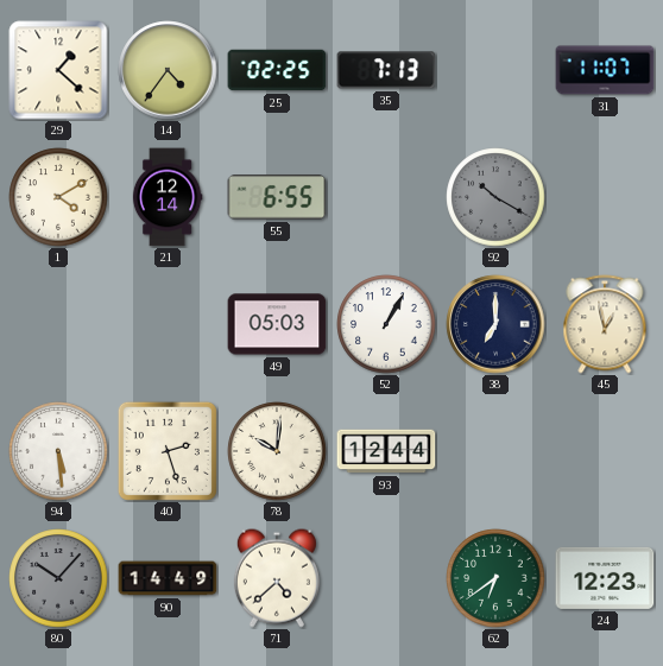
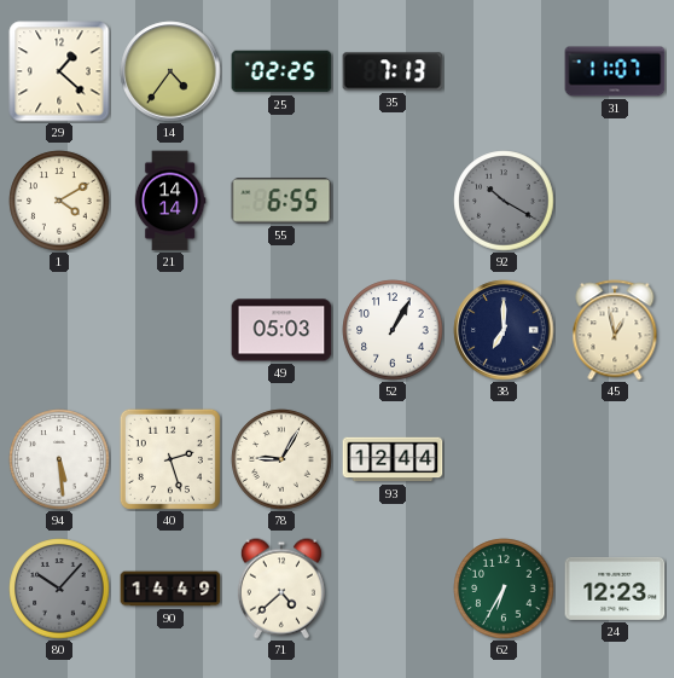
21: 12:14 -> 14:14
78: 10:01 -> 9:05
62: 6:39 -> 6:35
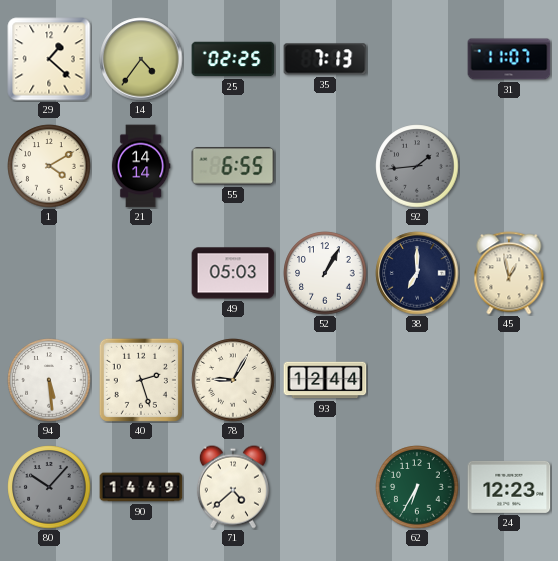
92: 10:20 -> 1:44
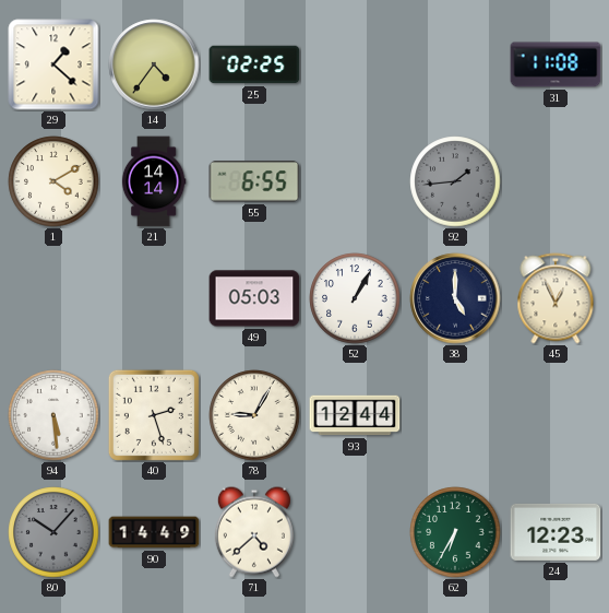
35: 7:13 -> none
31: 11:07 -> 11:08
38: 7:00 -> 5:00
45: 12:58 -> 12:56
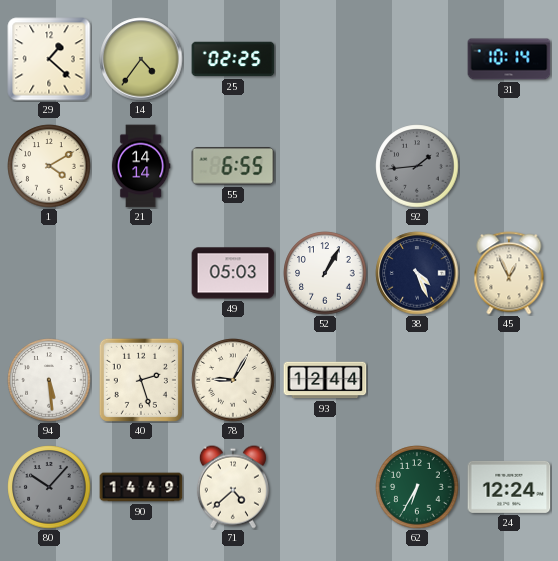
31: 11:08 -> 10:14
38: 5:00 -> 4:26
24: 12:23 -> 12:24
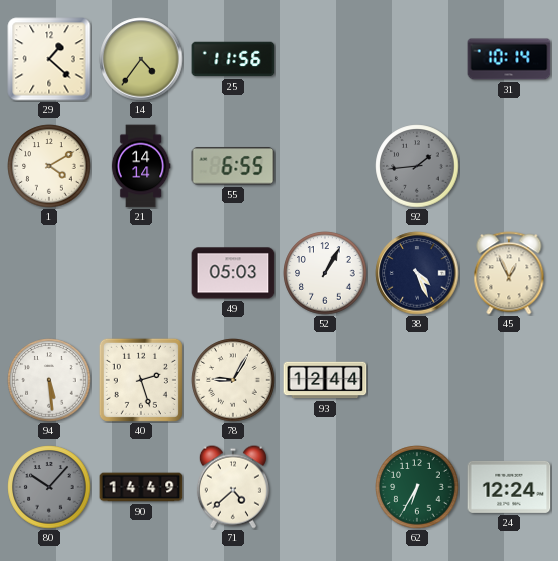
25: 02:25 -> 11:56
